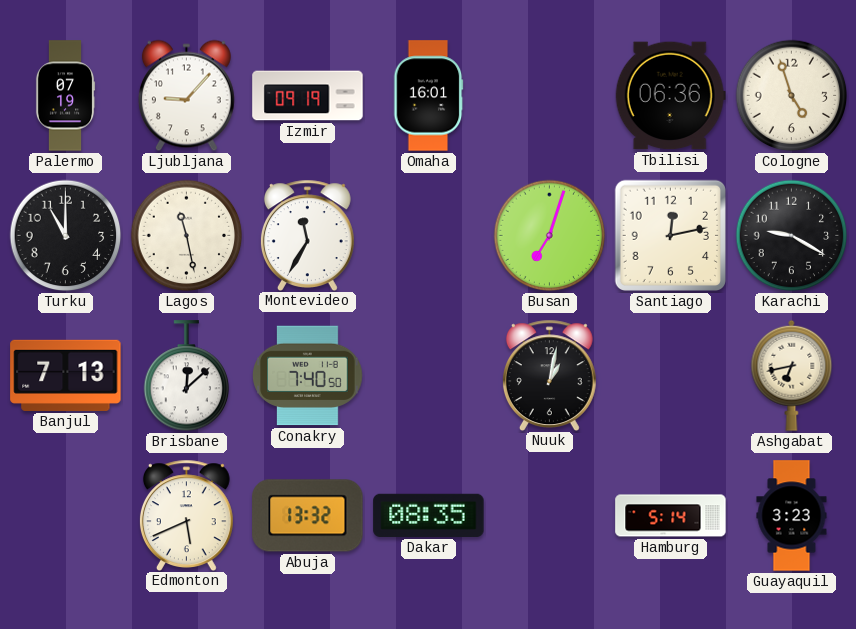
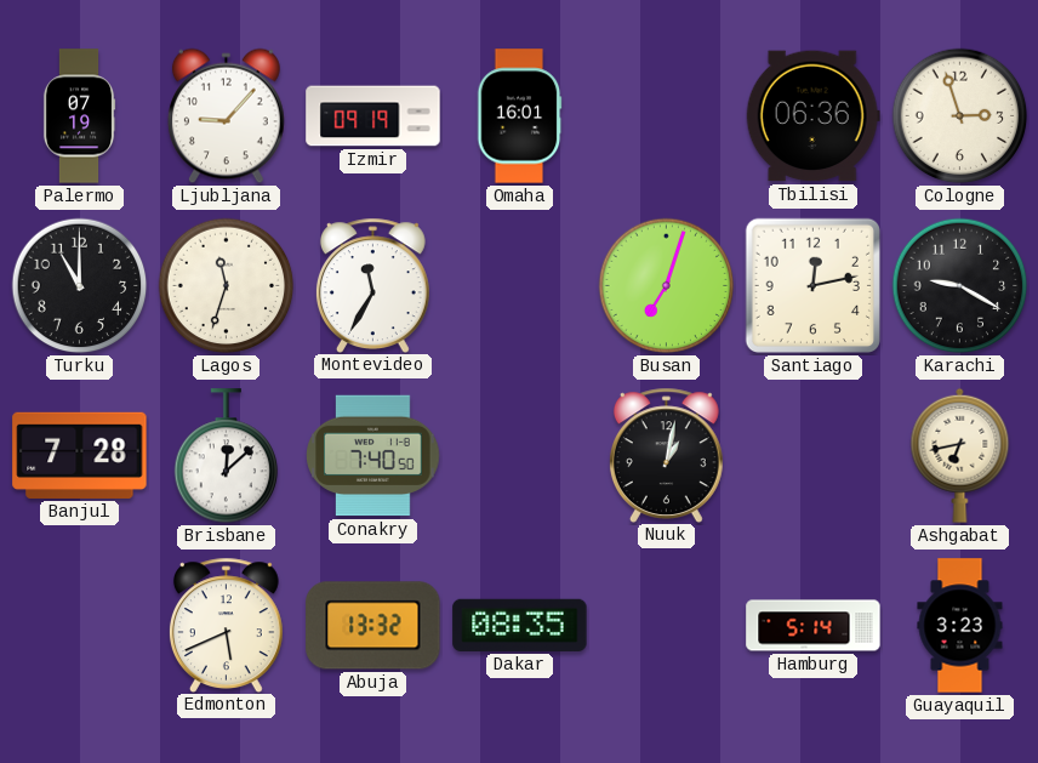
Cologne: 4:57 -> 2:57
Lagos: 11:28 -> 11:33
Banjul: 7:13 -> 7:28
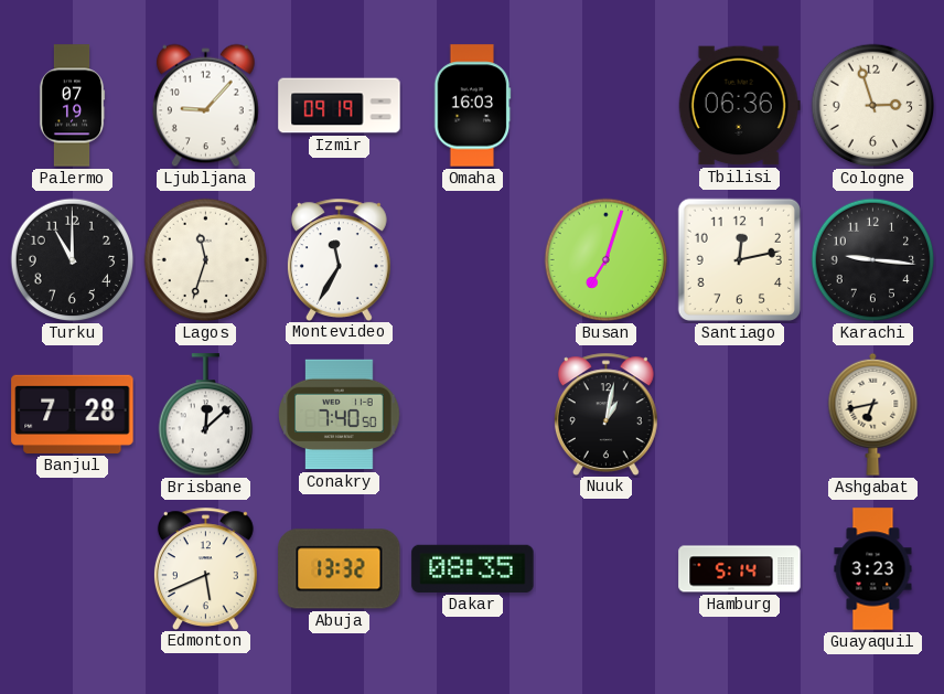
Omaha: 16:01 -> 16:03
Karachi: 9:20 -> 9:16
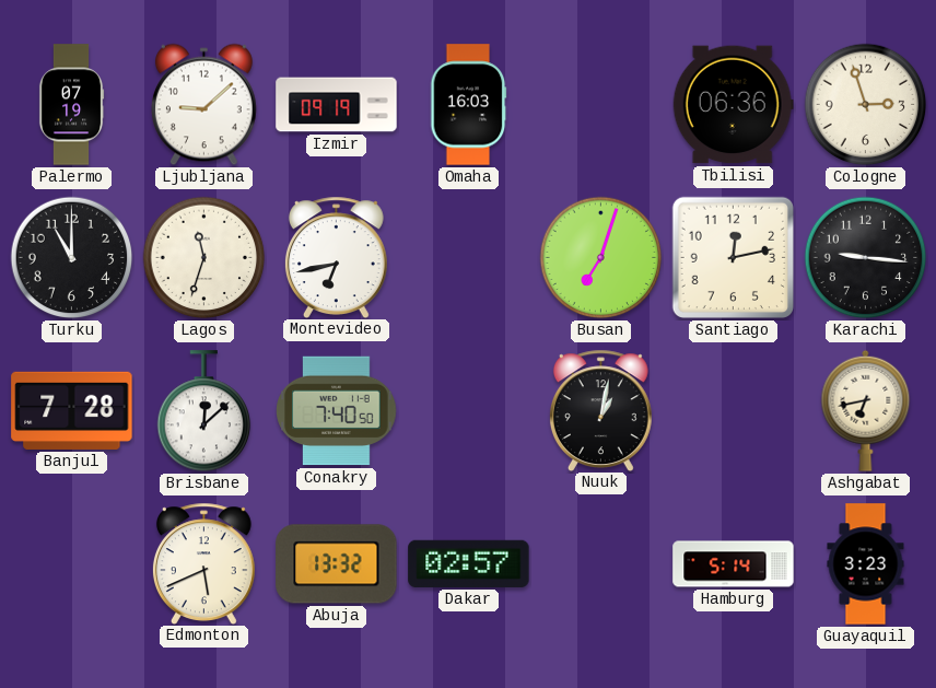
Ljubljana: 9:07 -> 9:08
Montevideo: 11:35 -> 6:43
Dakar: 08:35 -> 02:57
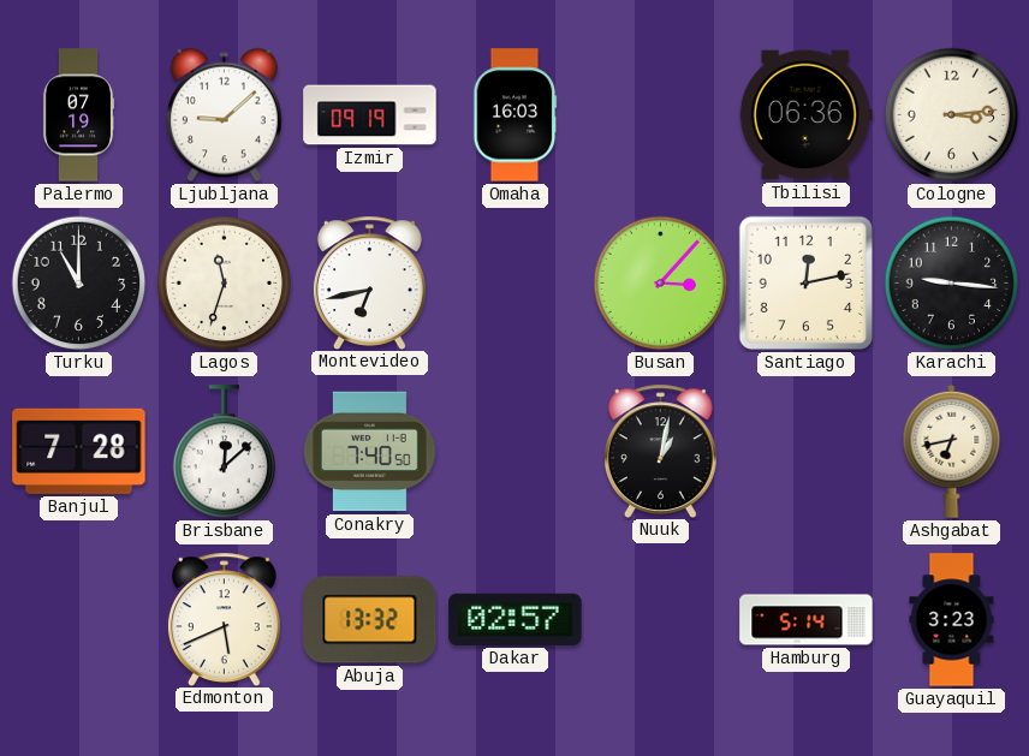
Cologne: 2:57 -> 3:14
Busan: 7:03 -> 3:07
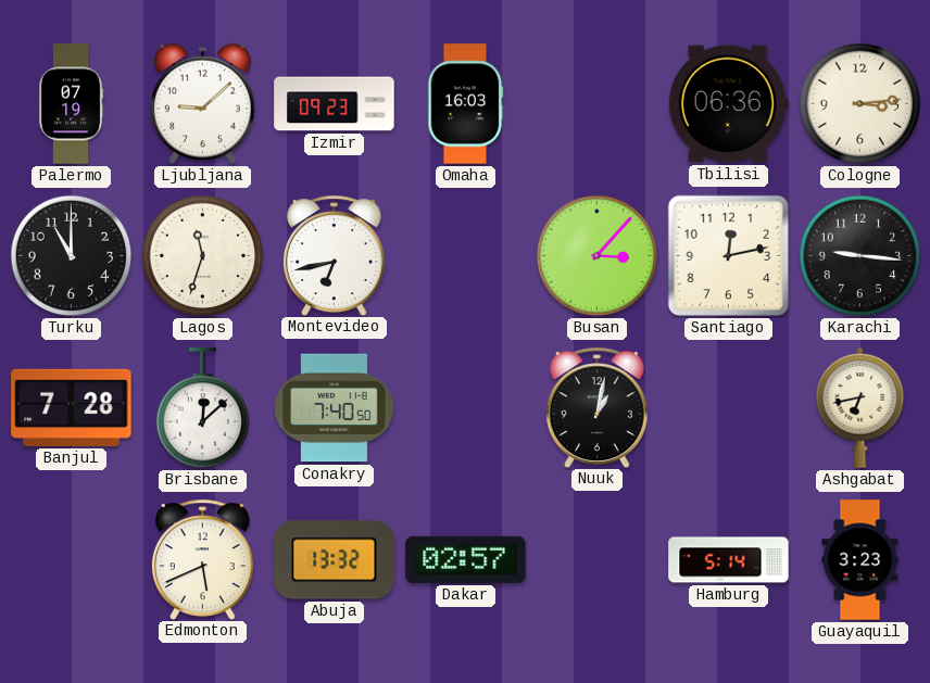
Izmir: 09:19 -> 09:23
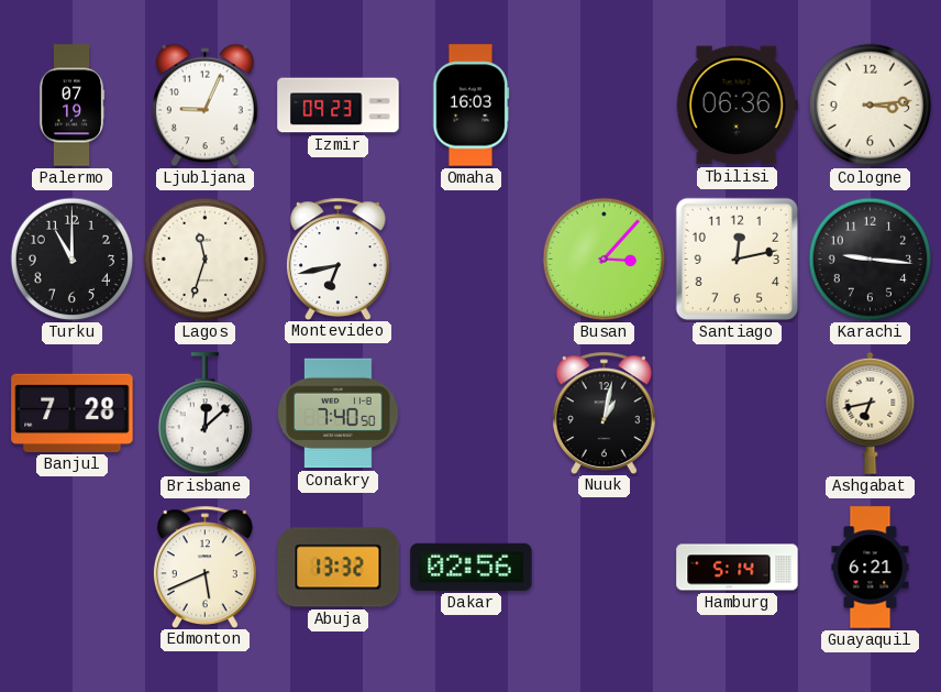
Ljubljana: 9:08 -> 9:04
Dakar: 02:57 -> 02:56
Guayaquil: 3:23 -> 6:21
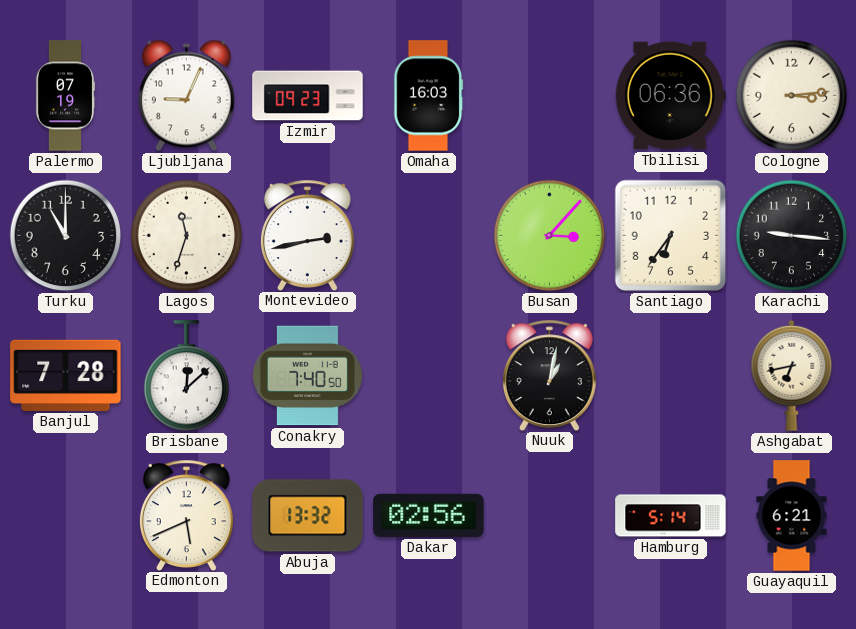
Montevideo: 6:43 -> 2:43
Santiago: 12:13 -> 6:36
